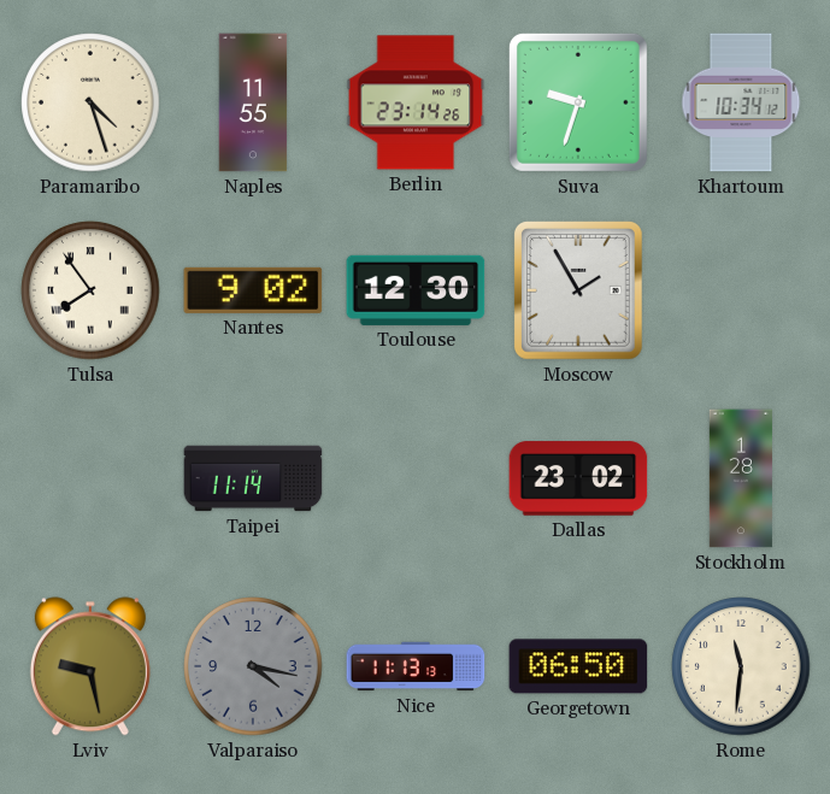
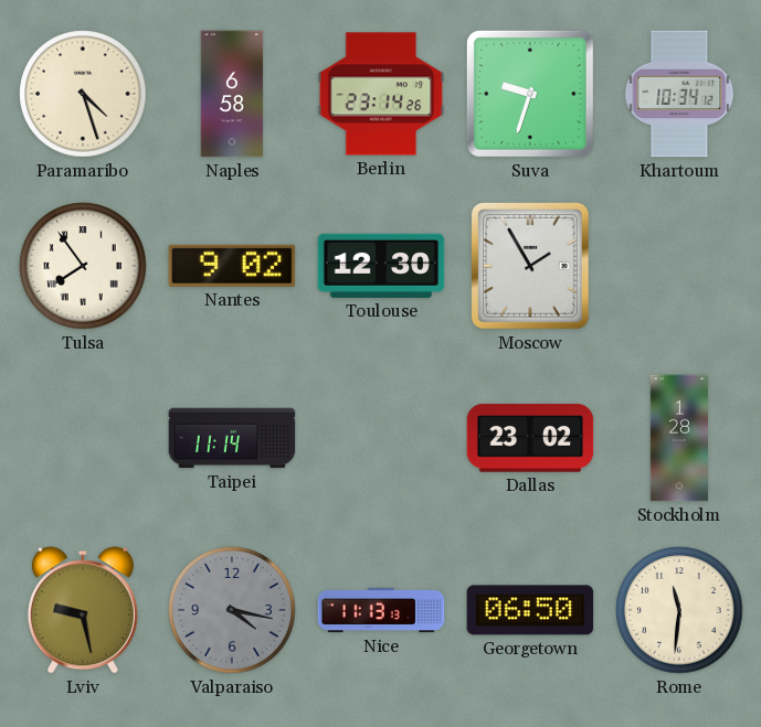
Naples: 11:55 -> 6:58
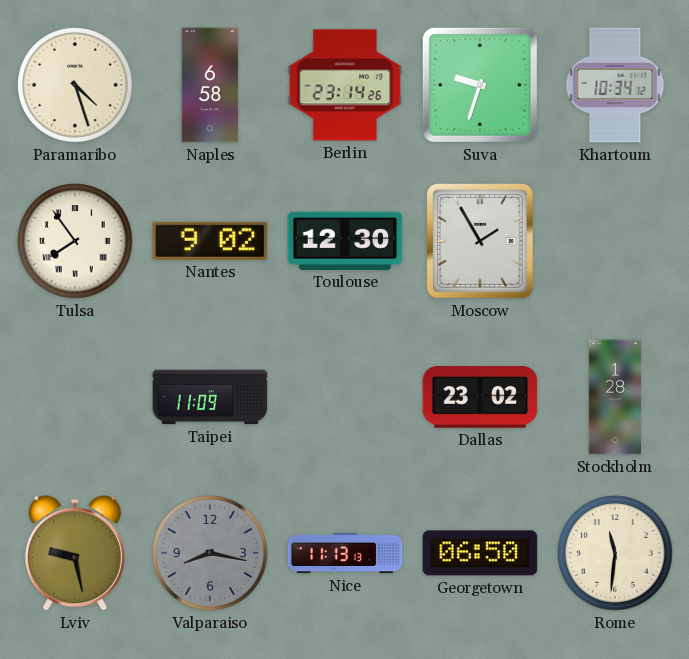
Taipei: 11:14 -> 11:09
Valparaiso: 4:17 -> 8:17
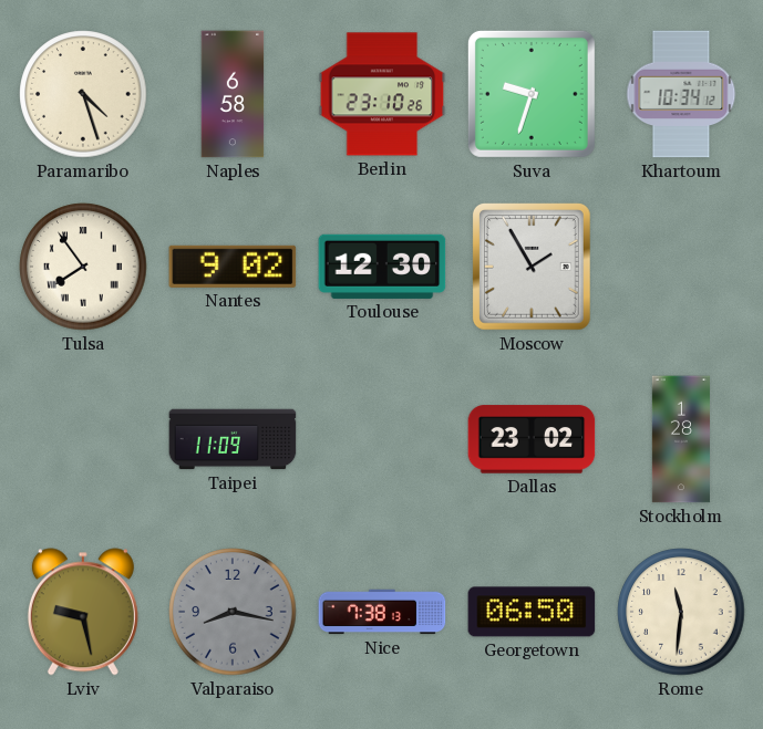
Berlin: 23:14 -> 23:10
Nice: 11:13 -> 7:38
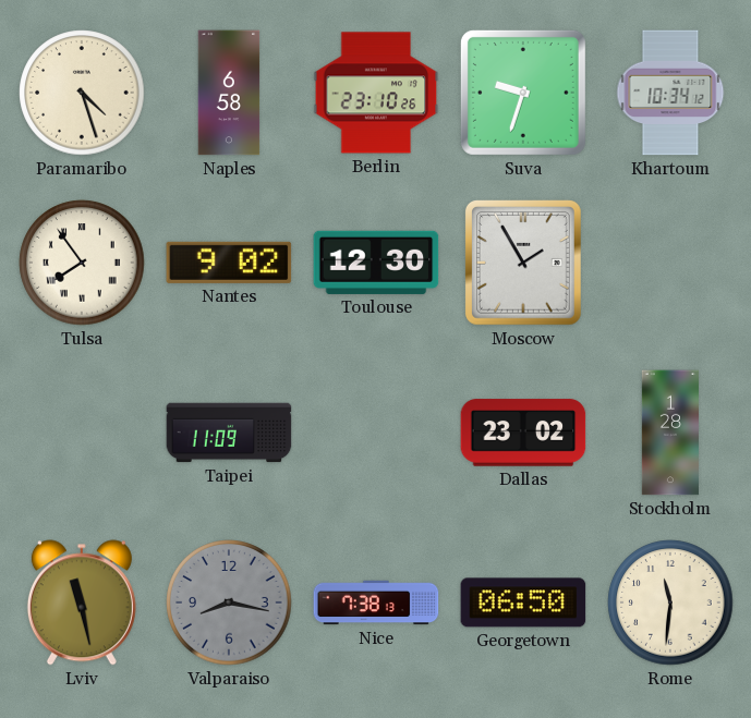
Lviv: 9:28 -> 11:28
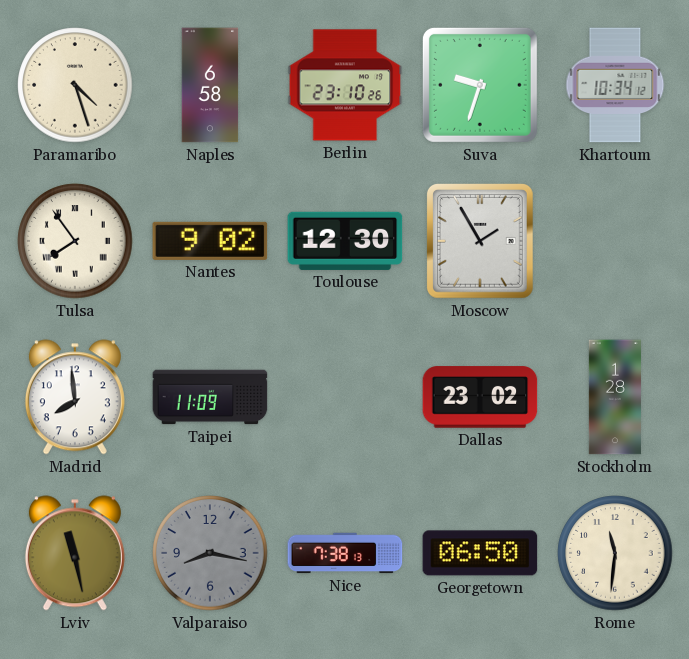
Madrid: none -> 7:59
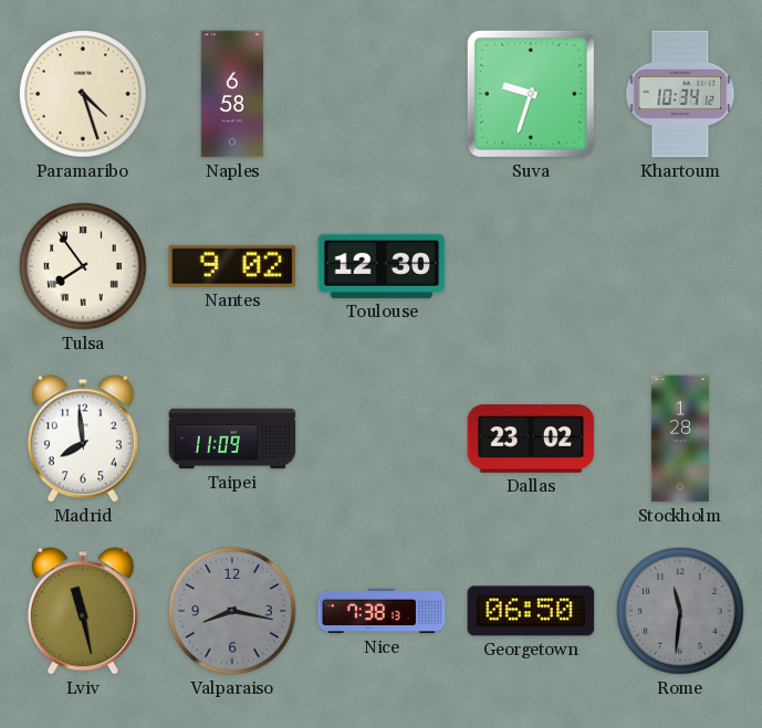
Berlin: 23:10 -> none
Moscow: 1:55 -> none
Rome dial: cream -> grey
